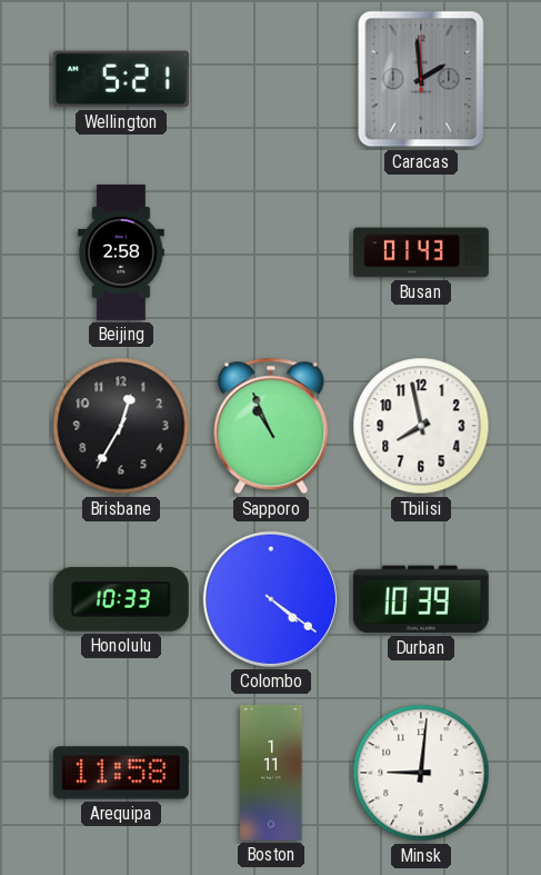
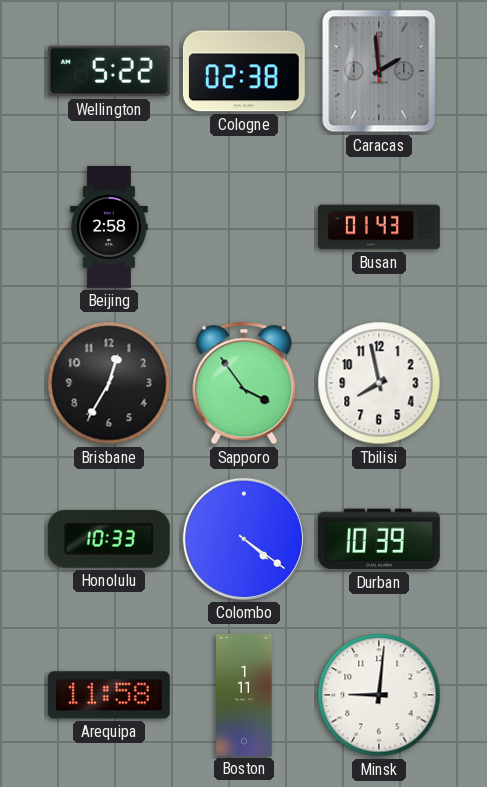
Wellington: 5:21 -> 5:22
Cologne: none -> 02:38
Sapporo: 10:56 -> 3:54
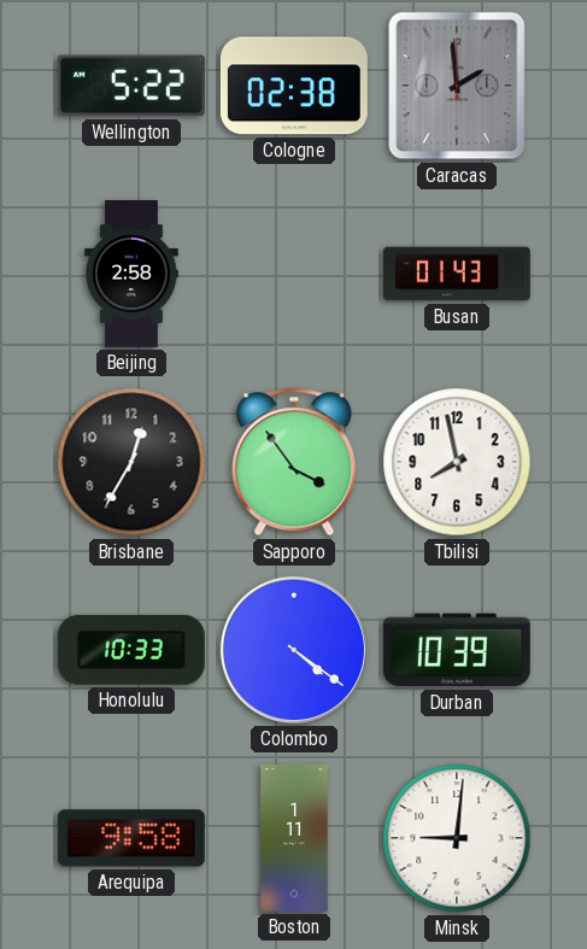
Arequipa: 11:58 -> 9:58
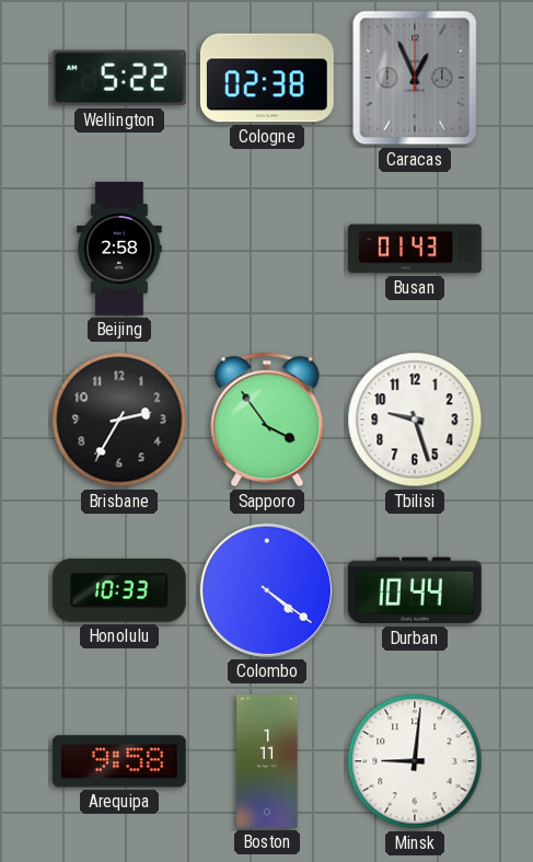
Caracas: 1:59 -> 12:56
Brisbane: 12:35 -> 2:35
Tbilisi: 7:58 -> 9:27
Durban: 10:39 -> 10:44
